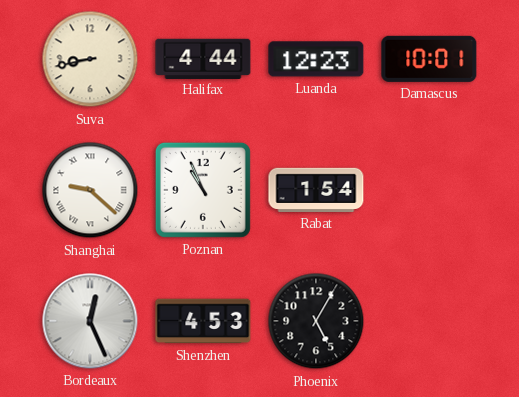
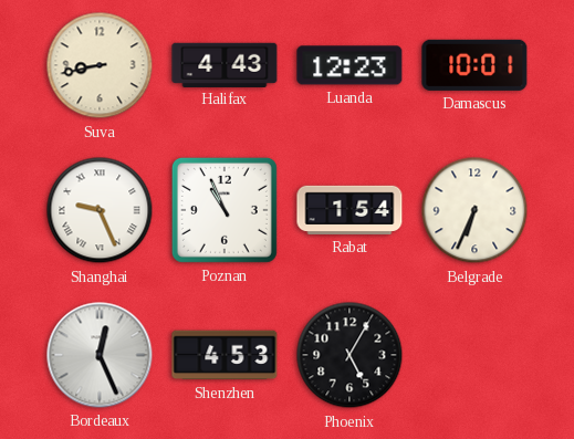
Halifax: 4:44 -> 4:43
Shanghai: 9:22 -> 9:26
Belgrade: none -> 6:34
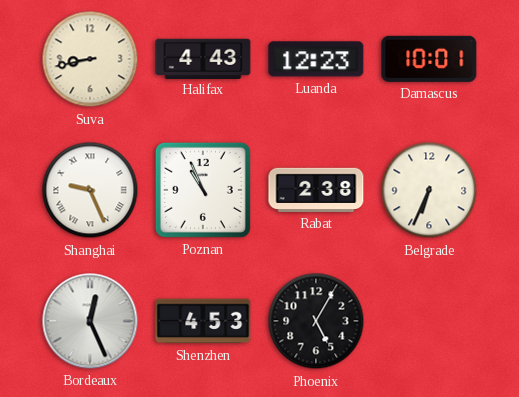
Rabat: 1:54 -> 2:38
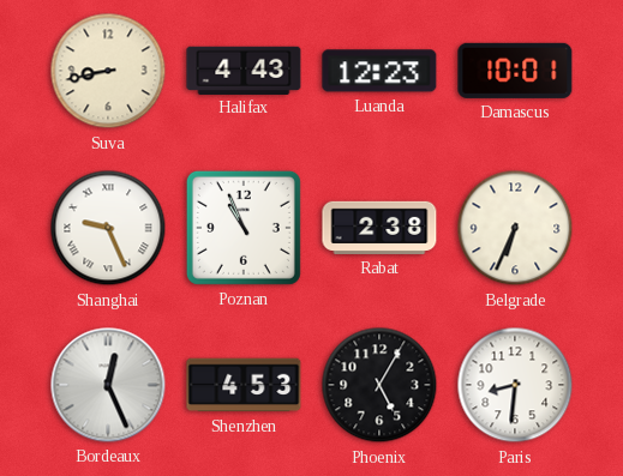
Paris: none -> 8:31
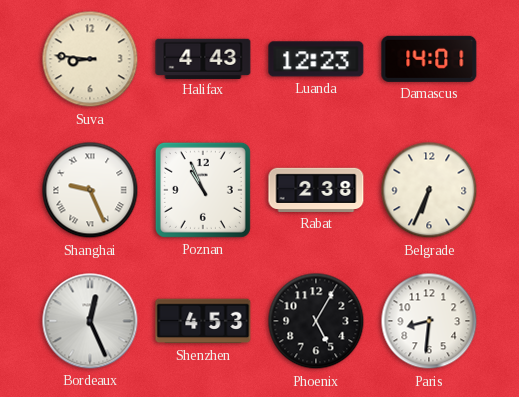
Suva: 8:43 -> 8:46
Damascus: 10:01 -> 14:01
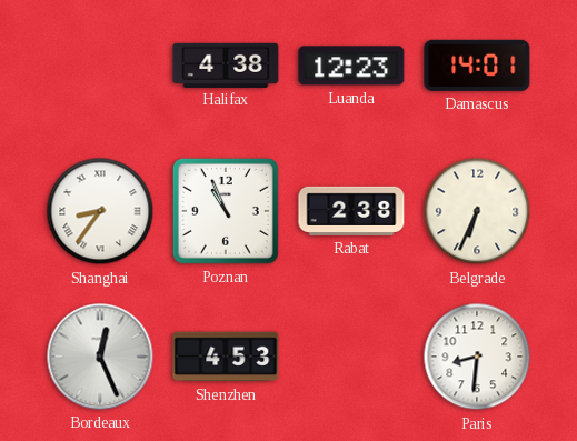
Suva: 8:46 -> none
Halifax: 4:43 -> 4:38
Shanghai: 9:26 -> 8:36
Phoenix: 5:05 -> none
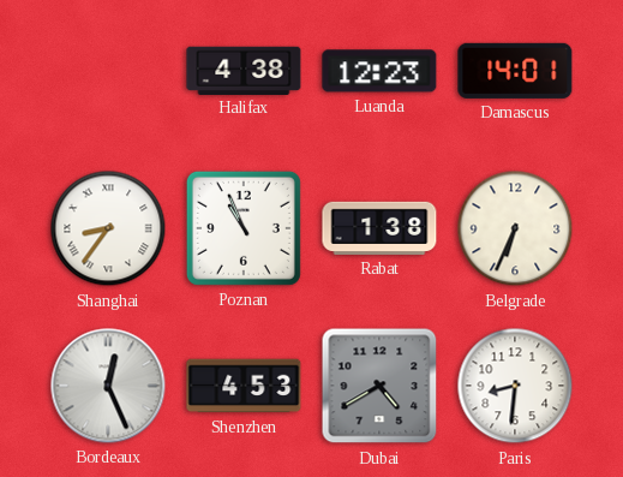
Rabat: 2:38 -> 1:38
Dubai: none -> 4:40
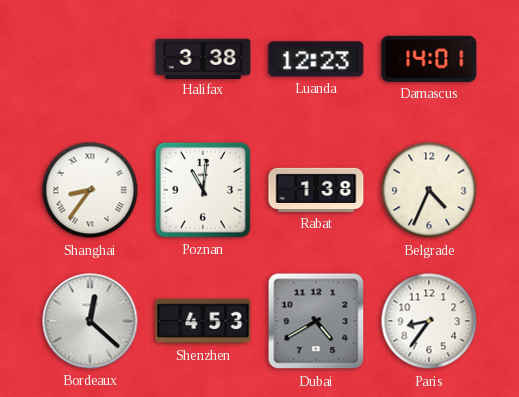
Halifax: 4:38 -> 3:38
Poznan: 10:56 -> 11:01
Belgrade: 6:34 -> 4:34
Bordeaux: 12:26 -> 12:22
Paris: 8:31 -> 8:36
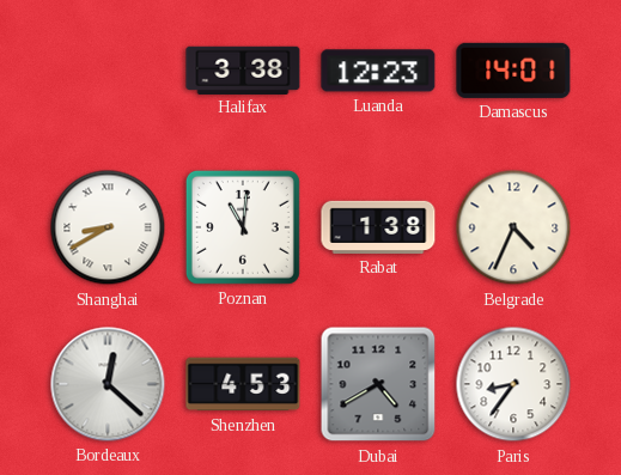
Shanghai: 8:36 -> 8:40
